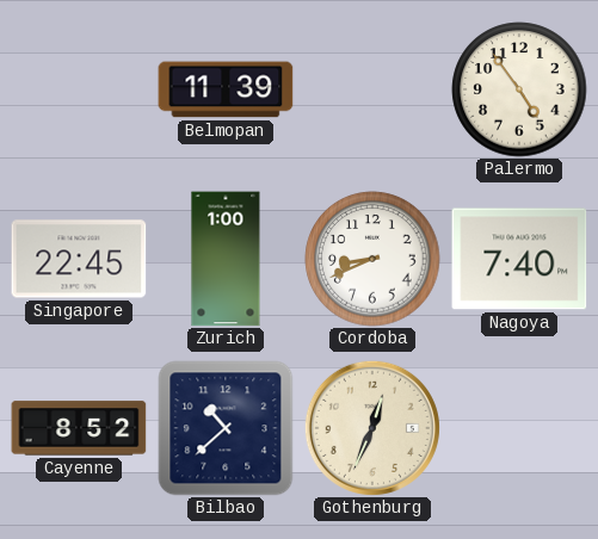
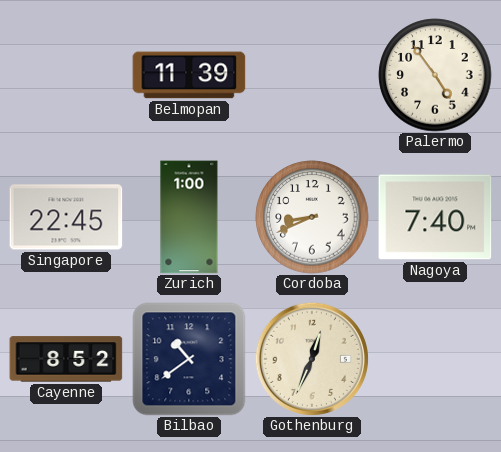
Bilbao: 10:38 -> 10:39
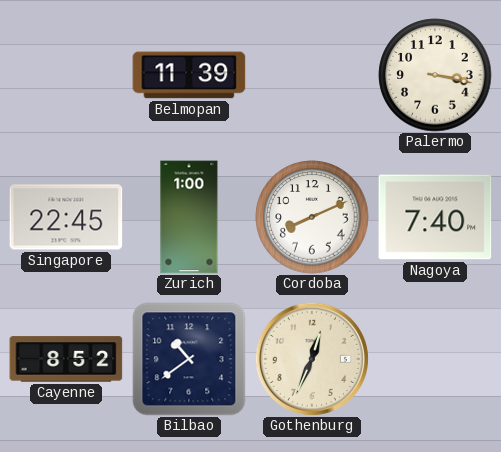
Palermo: 4:54 -> 3:17
Cordoba: 8:41 -> 8:11
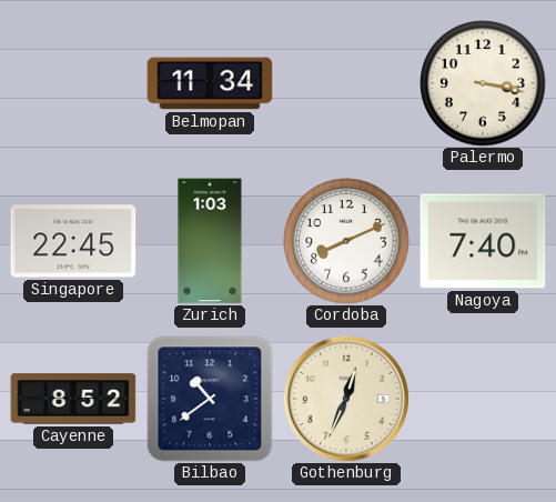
Belmopan: 11:39 -> 11:34
Zurich: 1:00 -> 1:03
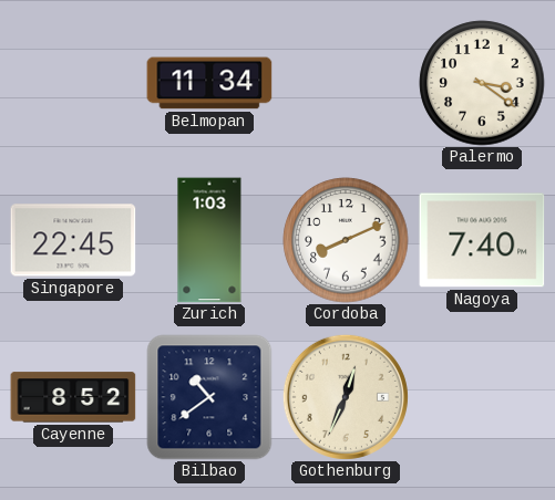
Palermo: 3:17 -> 3:21
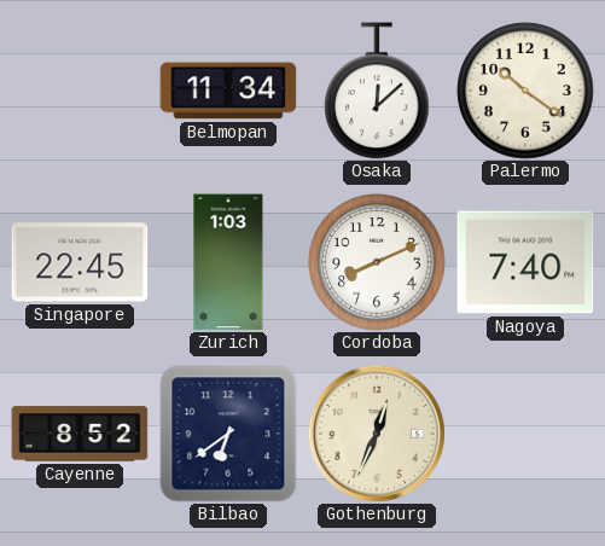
Osaka: none -> 12:08
Palermo: 3:21 -> 10:21
Bilbao: 10:39 -> 6:39
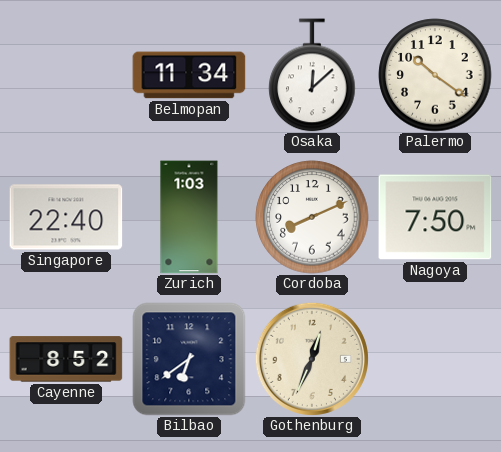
Singapore: 22:45 -> 22:40
Nagoya: 7:40 -> 7:50
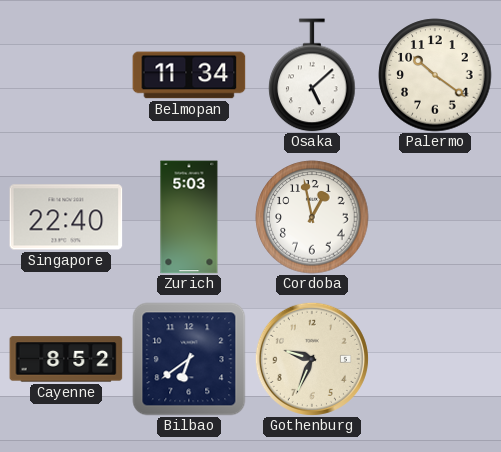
Osaka: 12:08 -> 5:08
Zurich: 1:03 -> 5:03
Cordoba: 8:11 -> 12:58
Nagoya: 7:50 -> none
Gothenburg: 12:34 -> 9:34
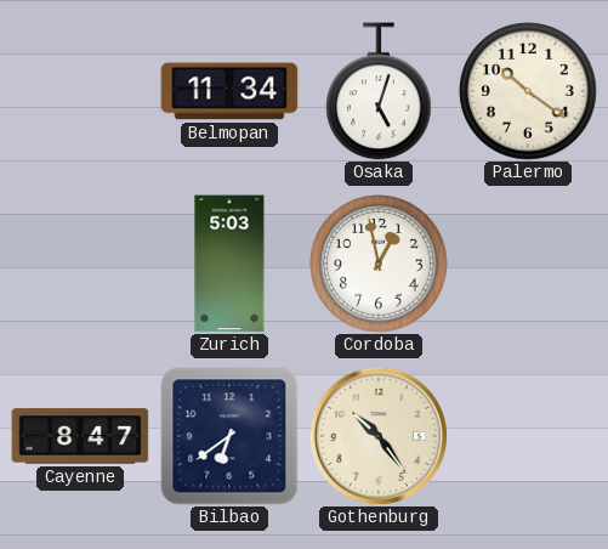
Osaka: 5:08 -> 5:03
Singapore: 22:40 -> none
Cayenne: 8:52 -> 8:47
Gothenburg: 9:34 -> 10:24
